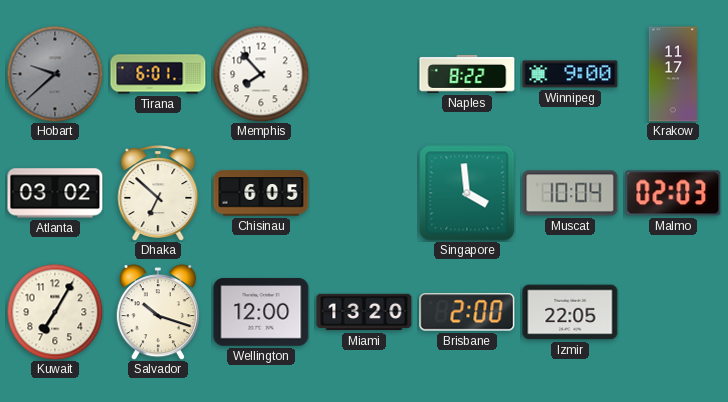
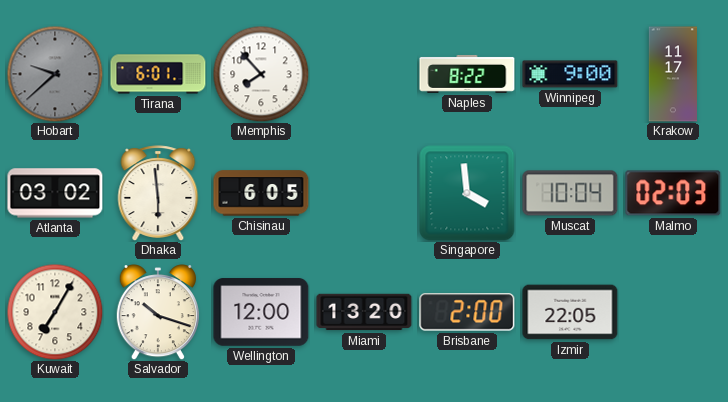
Dhaka: 6:52 -> 5:59
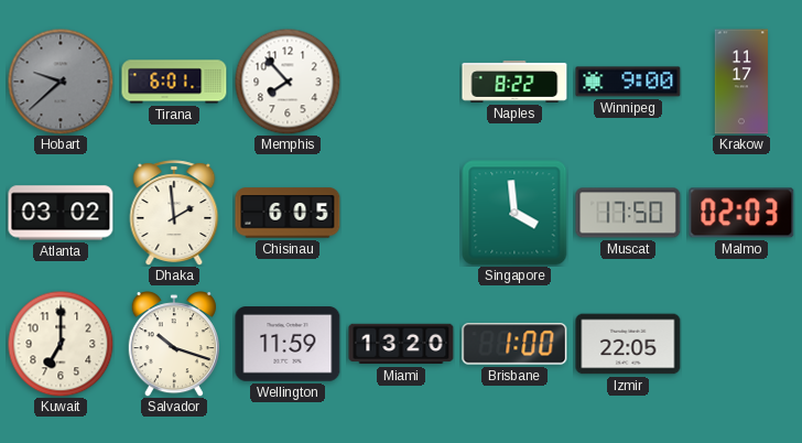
Dhaka: 5:59 -> 1:59
Muscat: 10:04 -> 17:50
Kuwait: 7:05 -> 7:00
Wellington: 12:00 -> 11:59
Brisbane: 2:00 -> 1:00
